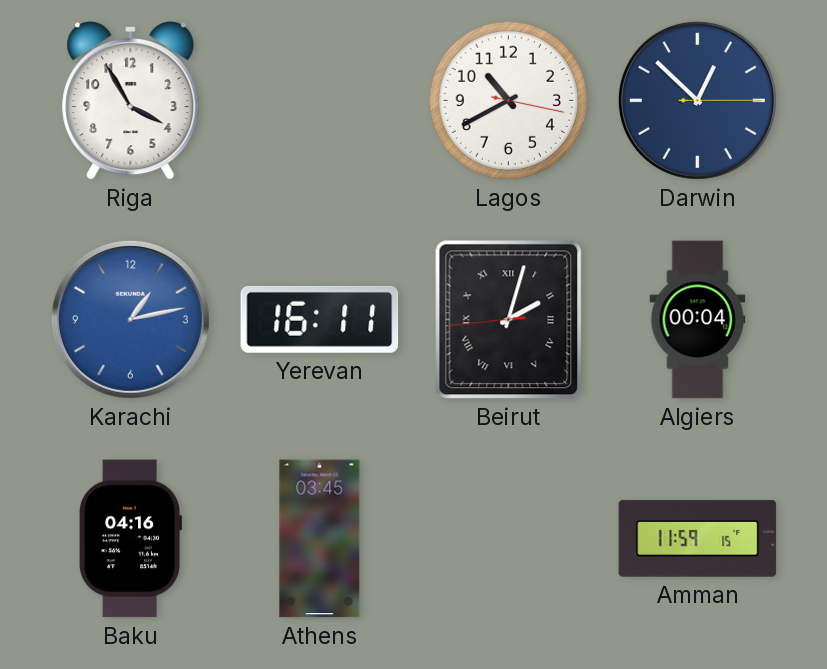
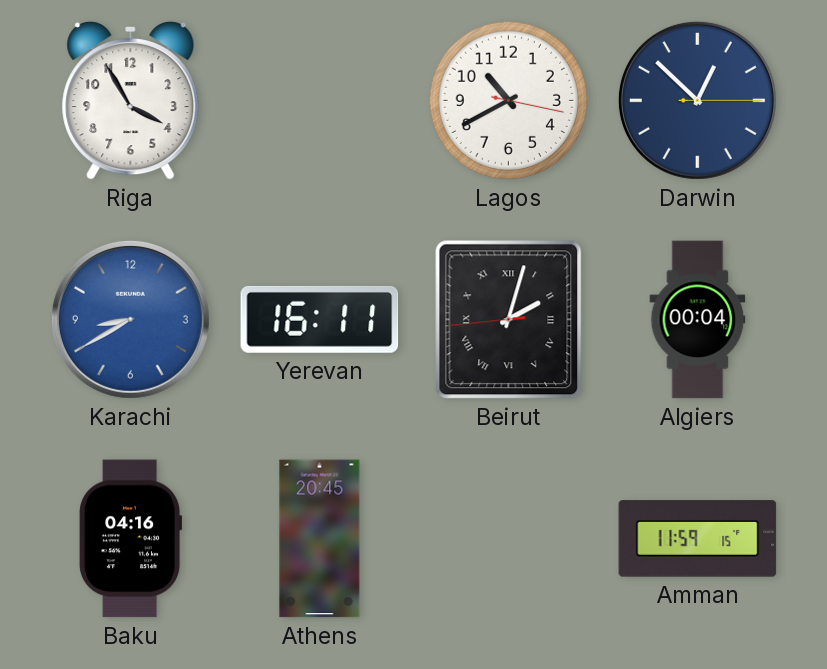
Karachi: 1:13 -> 8:40
Athens: 03:45 -> 20:45
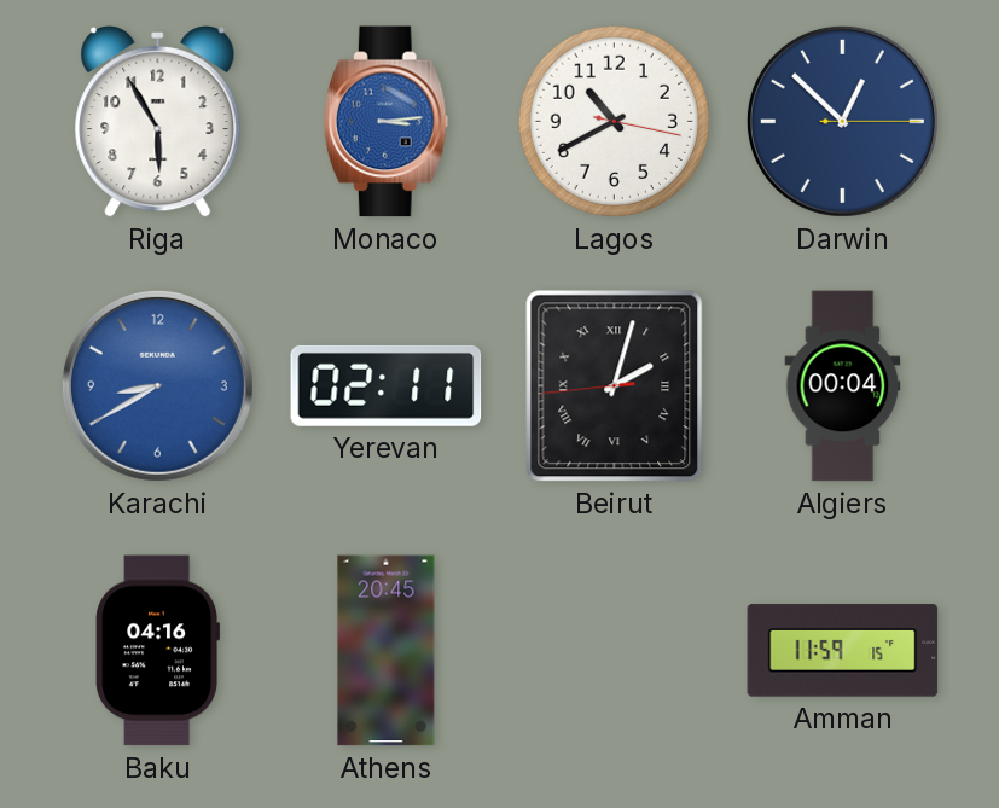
Riga: 3:55 -> 5:55
Monaco: none -> 3:14
Yerevan: 16:11 -> 02:11
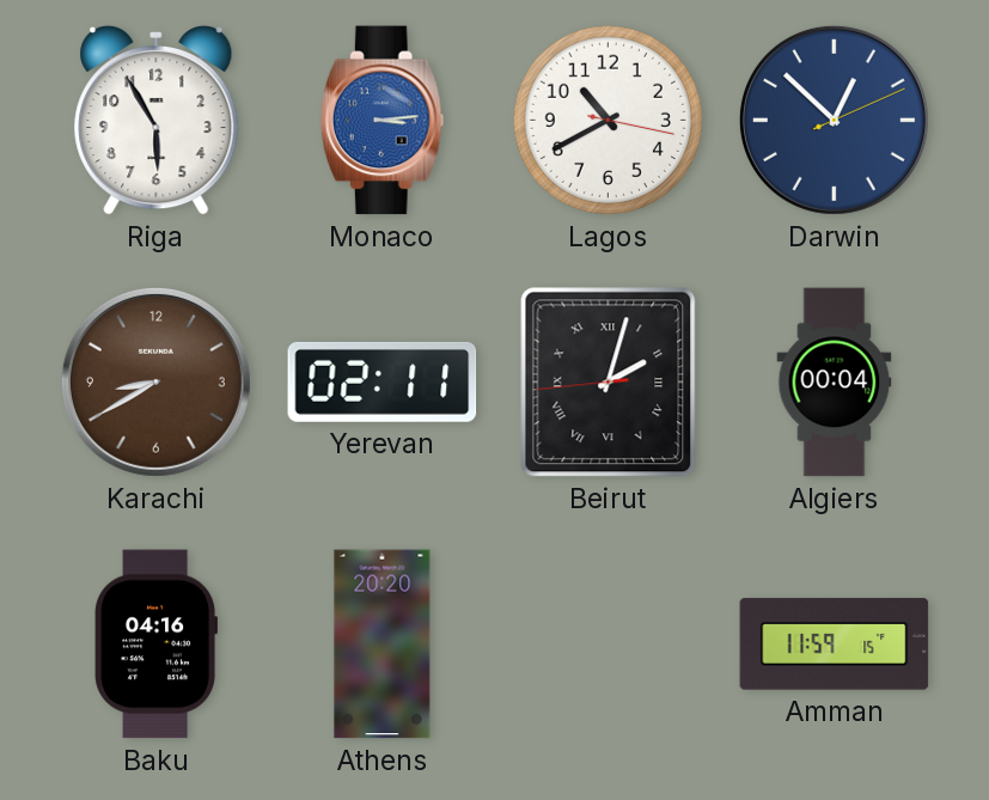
Darwin: 12:52:15 -> 12:52:11
Karachi dial: blue -> brown
Athens: 20:45 -> 20:20
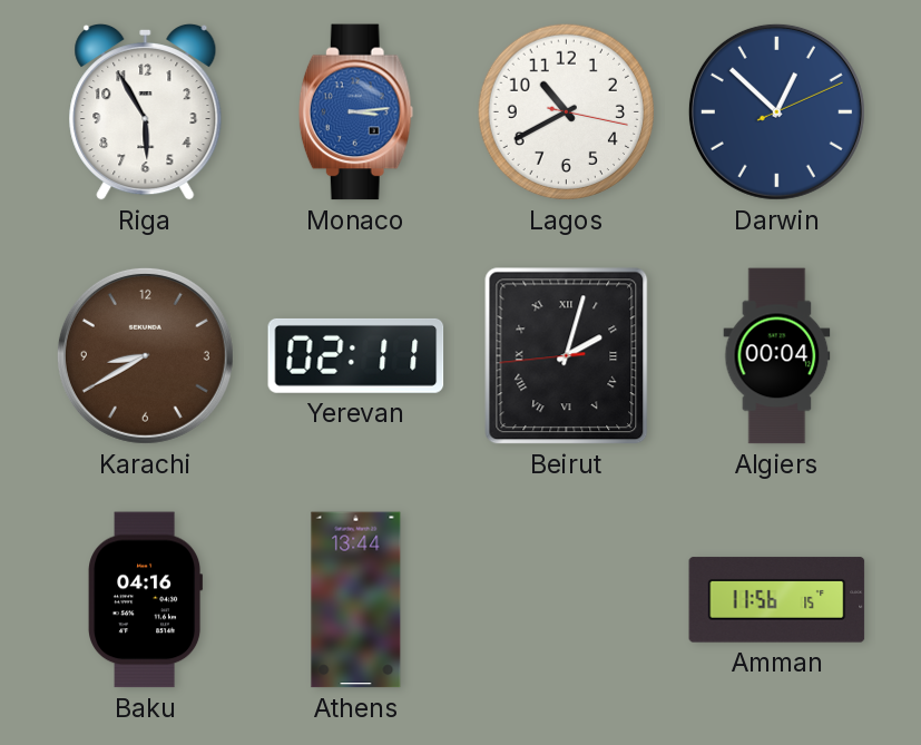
Athens: 20:20 -> 13:44
Amman: 11:59 -> 11:56
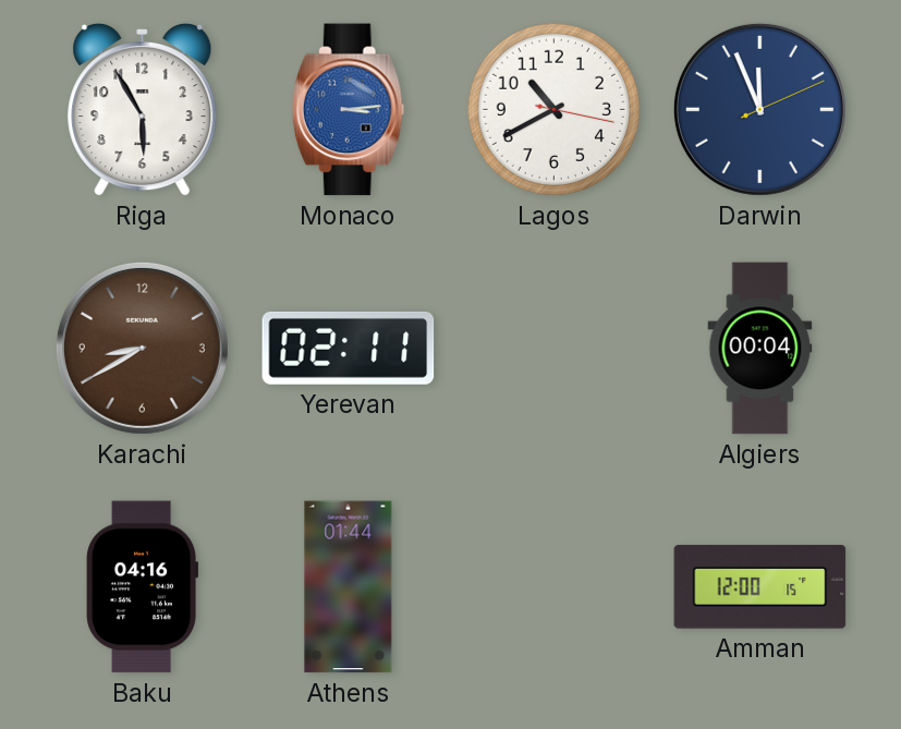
Darwin: 12:52 -> 11:56
Beirut: 2:02 -> none
Athens: 13:44 -> 01:44
Amman: 11:56 -> 12:00
